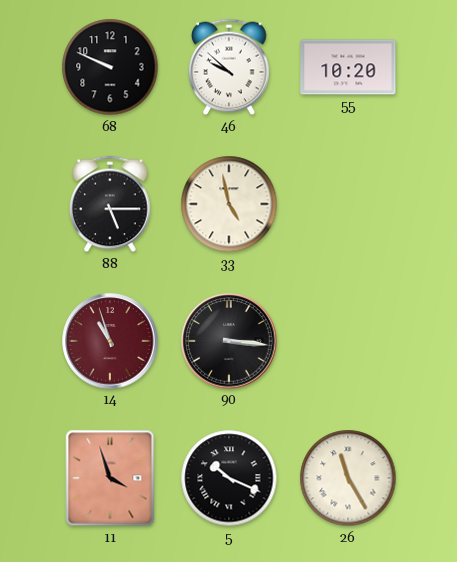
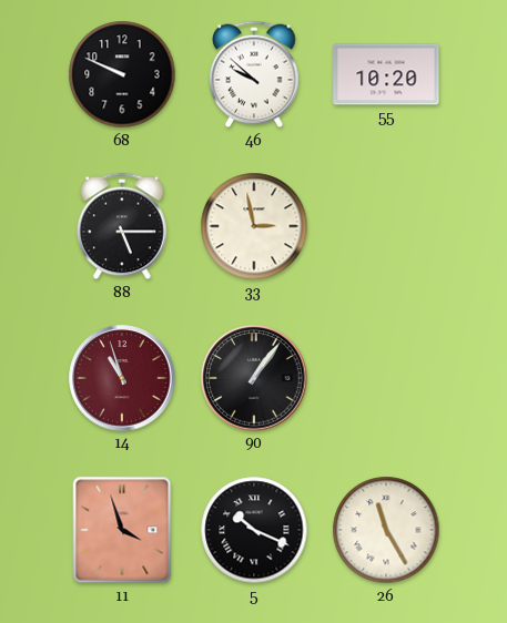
33: 4:58 -> 2:58
90: 3:16 -> 1:06
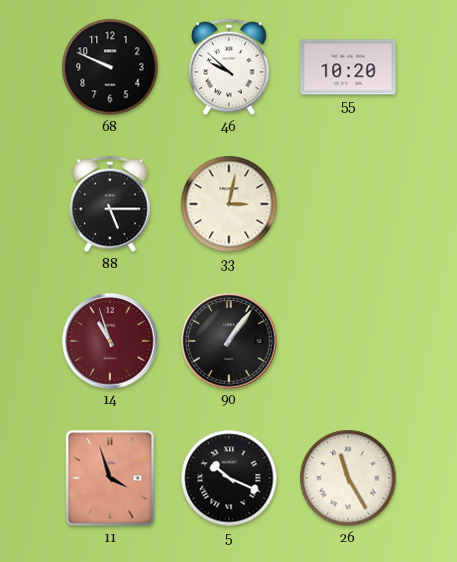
33: 2:58 -> 3:02
